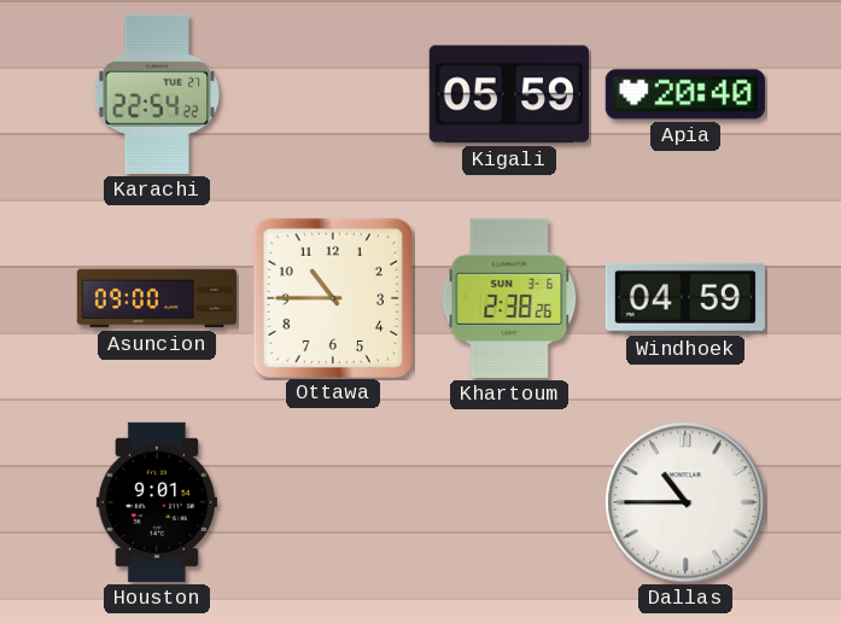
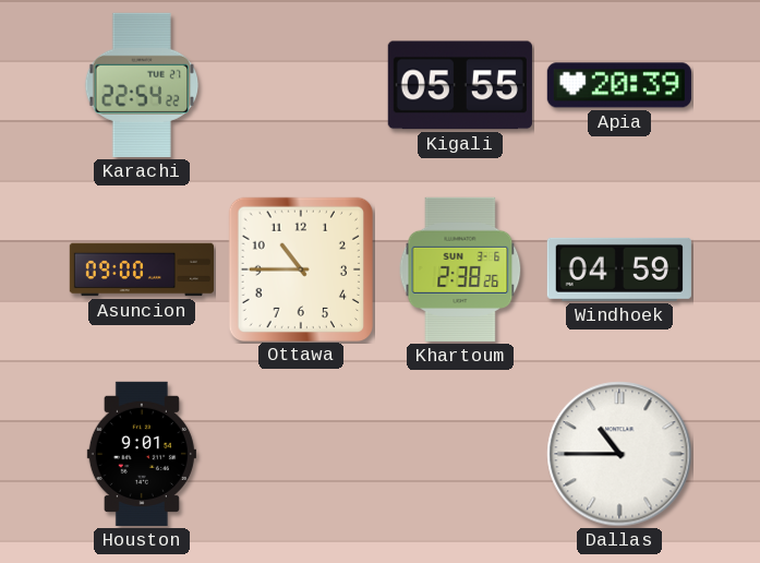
Kigali: 05:59 -> 05:55
Apia: 20:40 -> 20:39
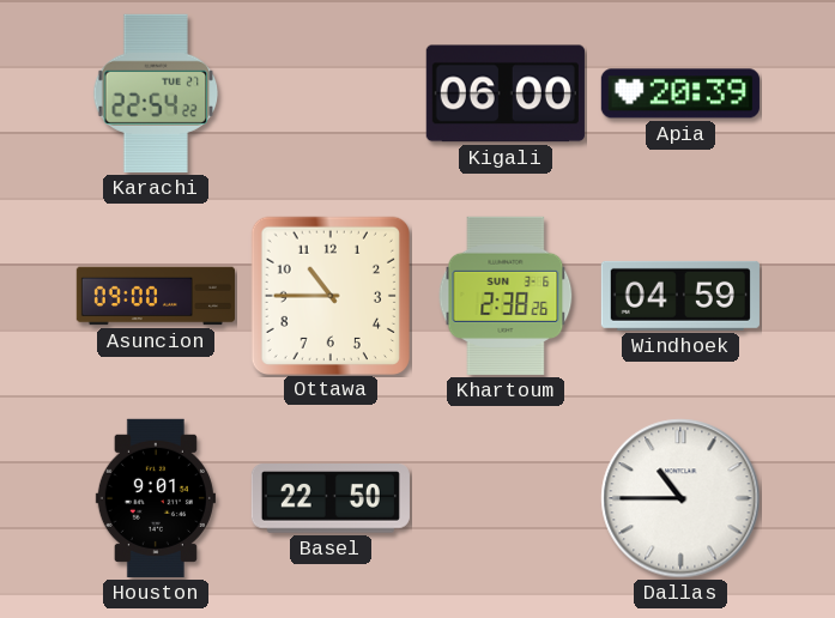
Kigali: 05:55 -> 06:00
Basel: none -> 22:50
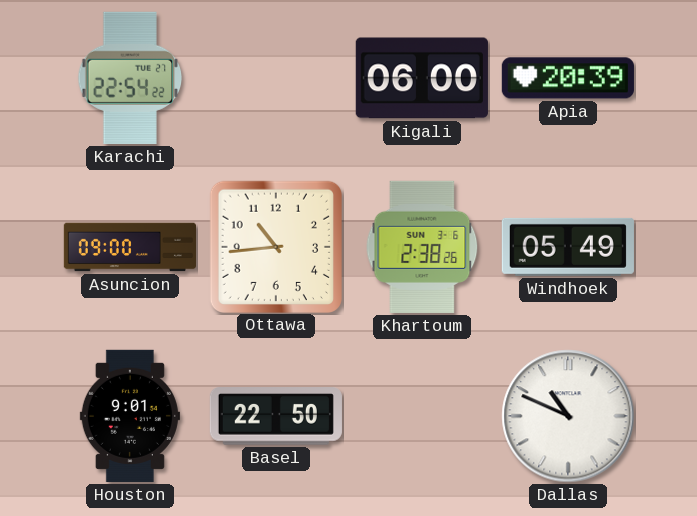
Ottawa: 10:45 -> 10:44
Windhoek: 04:59 -> 05:49
Dallas: 10:45 -> 10:49
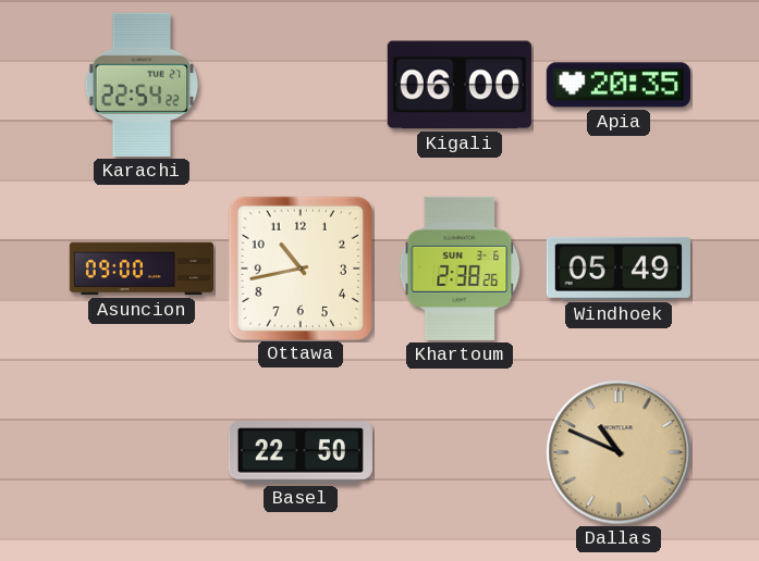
Apia: 20:39 -> 20:35
Ottawa: 10:44 -> 10:43
Houston: 9:01 -> none
Dallas dial: white -> champagne
